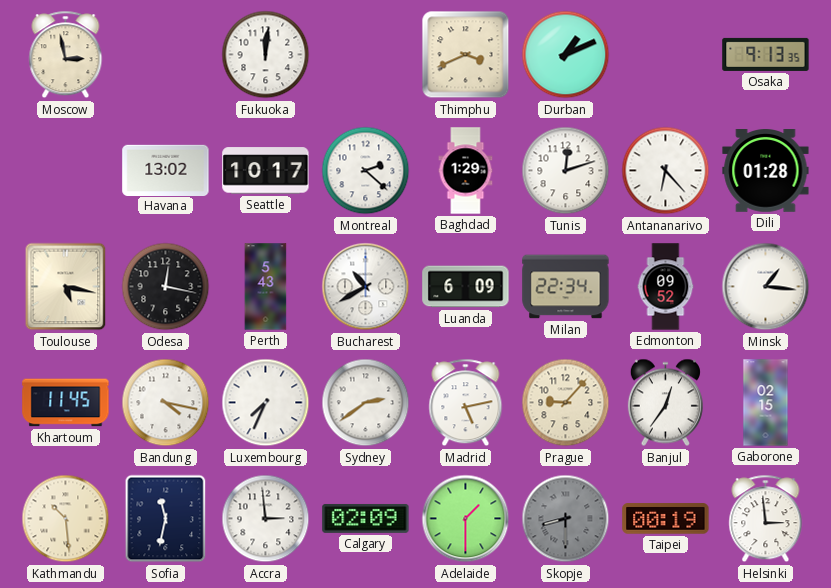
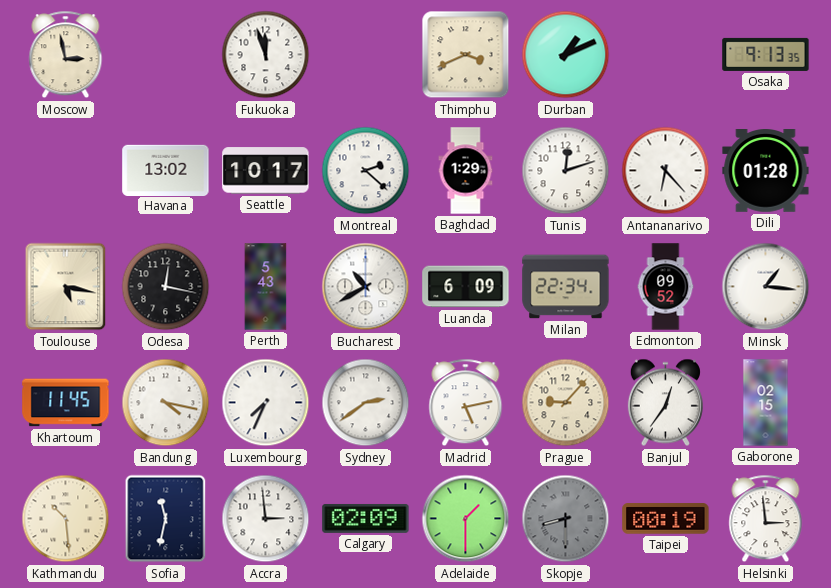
Fukuoka: 12:01 -> 11:57
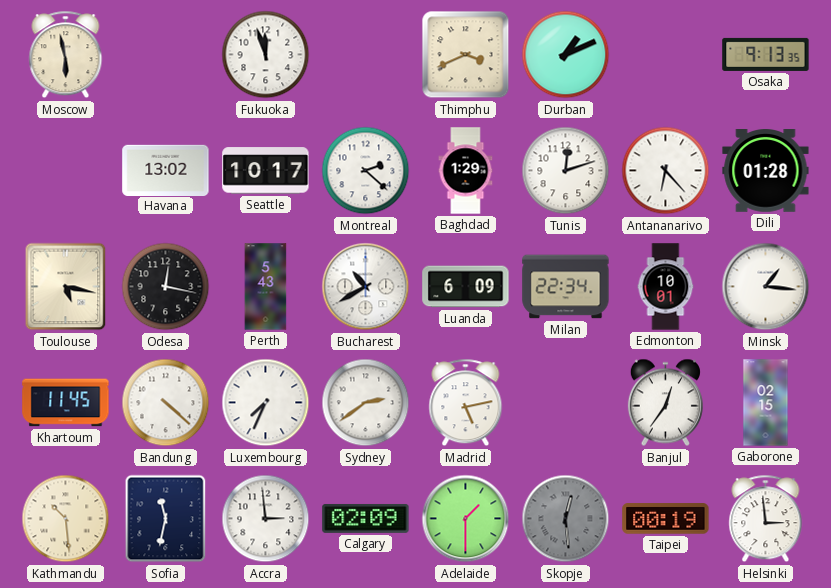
Moscow: 2:58 -> 5:58
Edmonton: 09:52 -> 10:01
Bandung: 4:17 -> 4:22
Prague: 9:07 -> none
Skopje: 8:30 -> 12:29
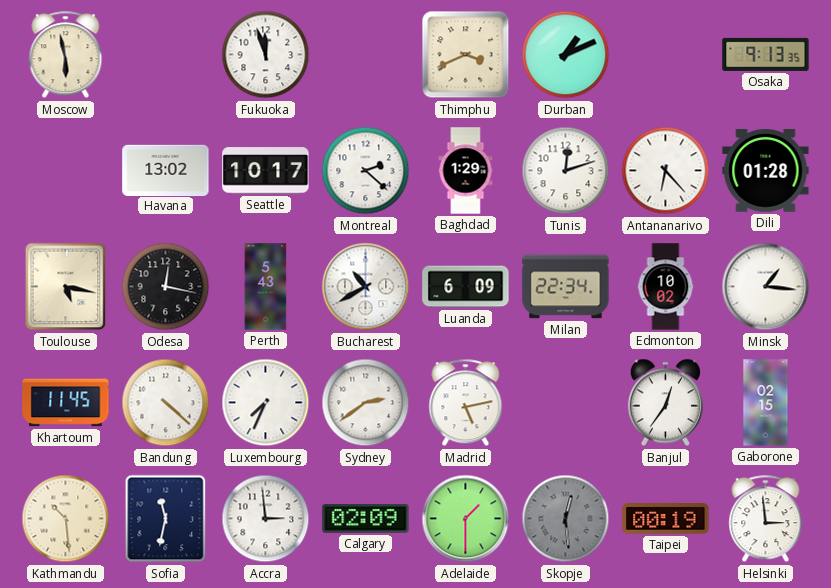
Edmonton: 10:01 -> 10:02
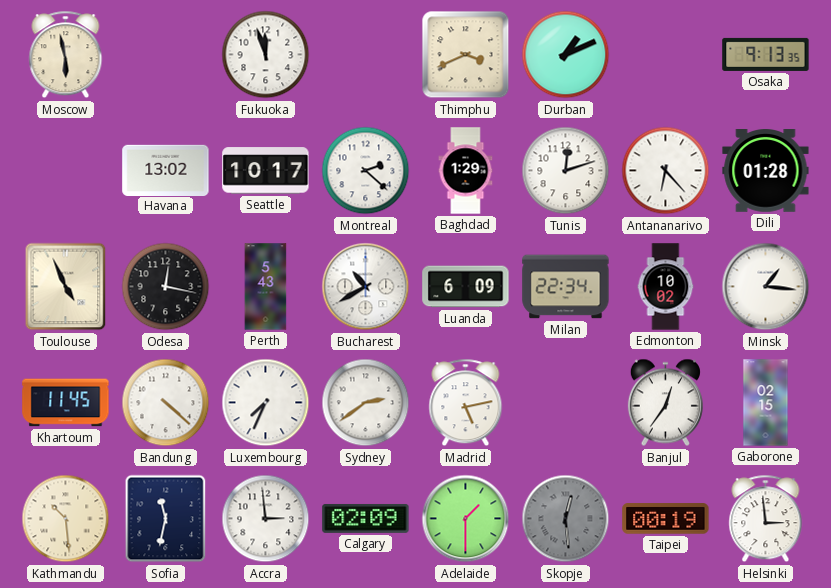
Toulouse: 5:17 -> 4:56
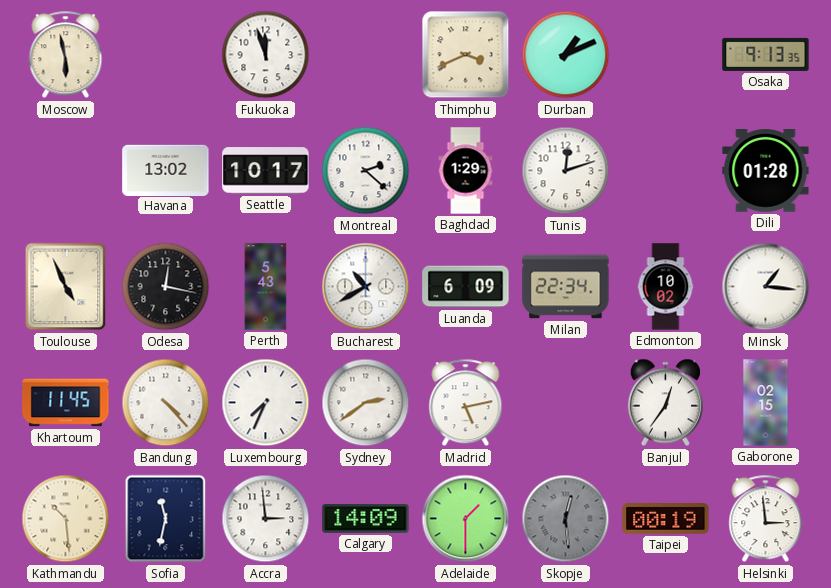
Antananarivo: 6:23 -> none
Bandung: 4:22 -> 4:23
Calgary: 02:09 -> 14:09
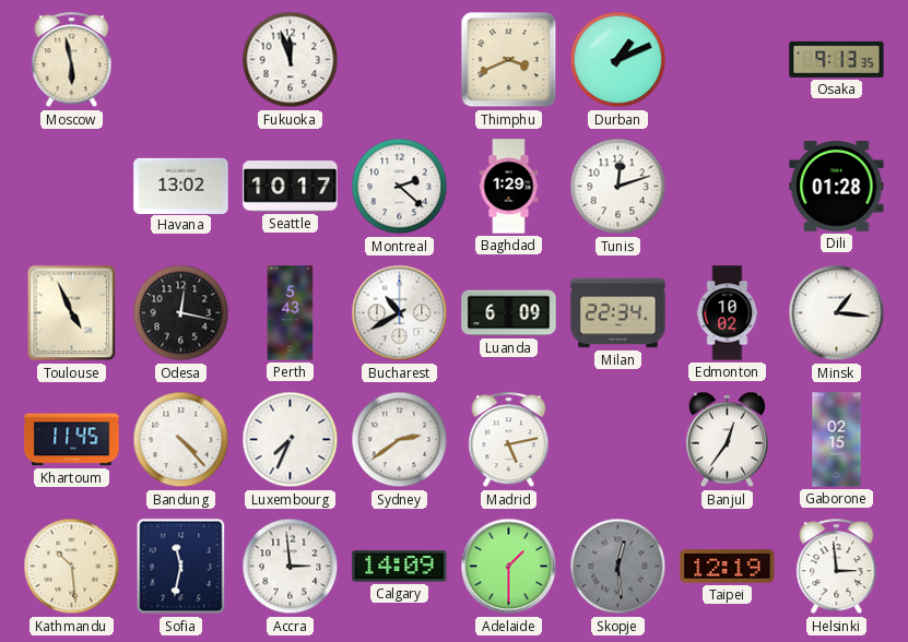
Taipei: 00:19 -> 12:19
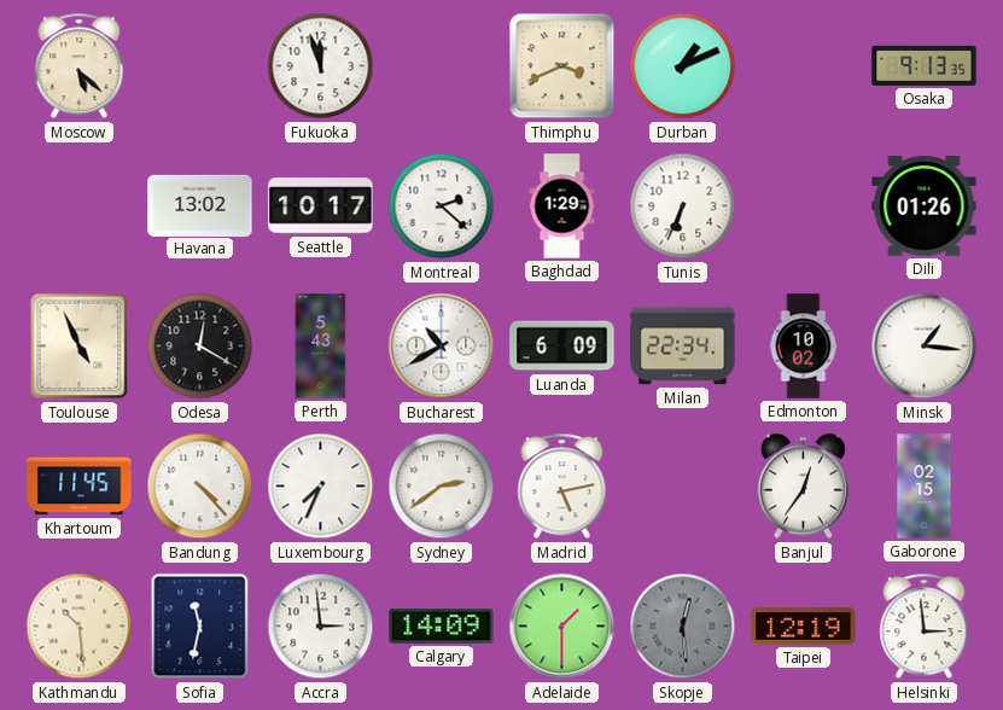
Moscow: 5:58 -> 5:22
Tunis: 12:12 -> 6:34
Dili: 01:28 -> 01:26
Odesa: 12:17 -> 12:20
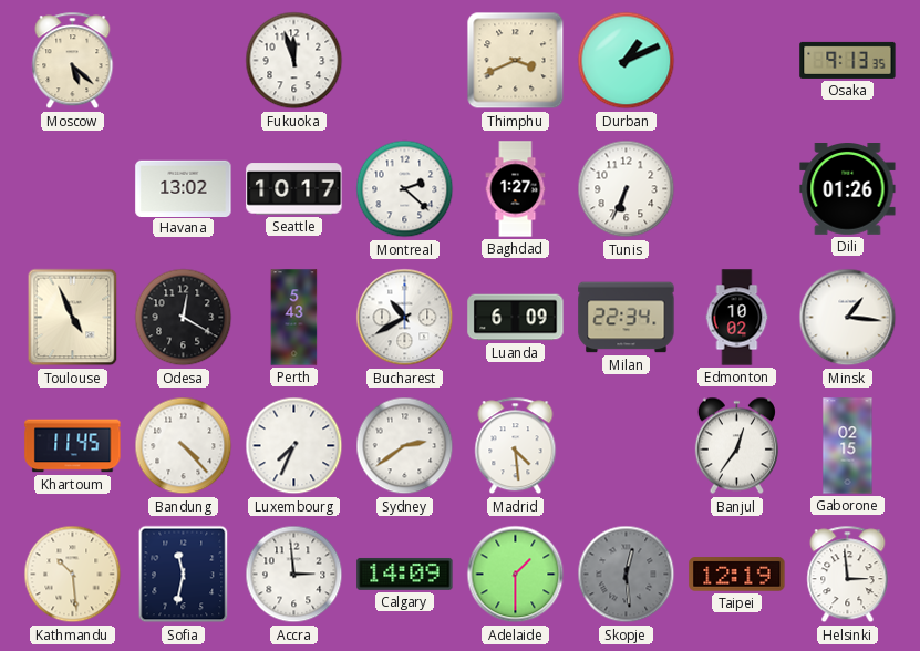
Baghdad: 1:29 -> 1:27
Madrid: 5:13 -> 4:29
